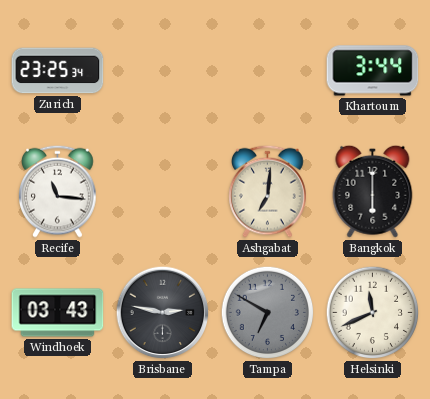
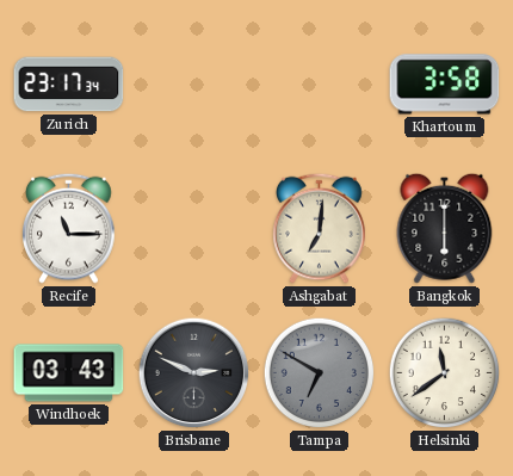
Zurich: 23:25 -> 23:17
Khartoum: 3:44 -> 3:58
Recife: 11:16 -> 11:15
Brisbane: 2:47 -> 2:49
Helsinki: 11:41 -> 11:39
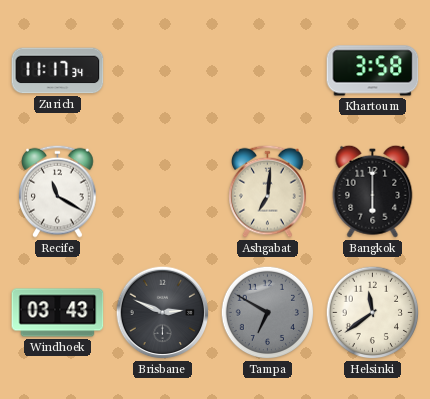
Zurich: 23:17 -> 11:17
Recife: 11:15 -> 11:20
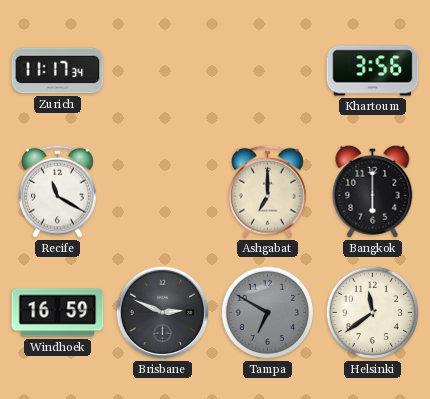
Khartoum: 3:58 -> 3:56
Ashgabat: 7:01 -> 7:00
Windhoek: 03:43 -> 16:59
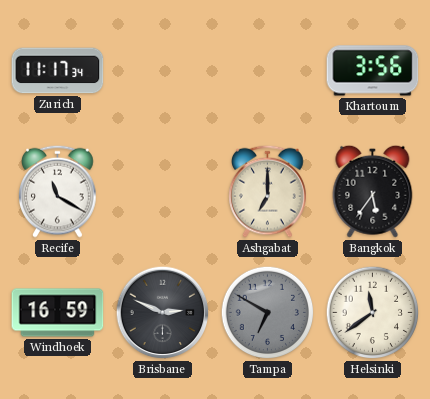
Bangkok: 6:00 -> 5:36
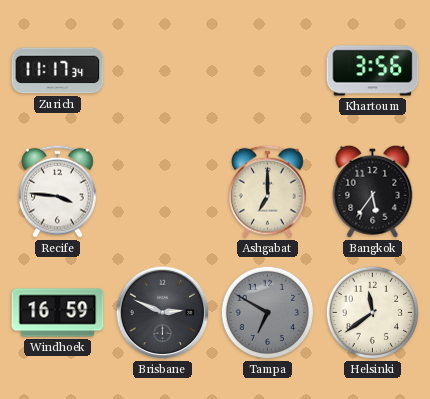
Recife: 11:20 -> 3:46
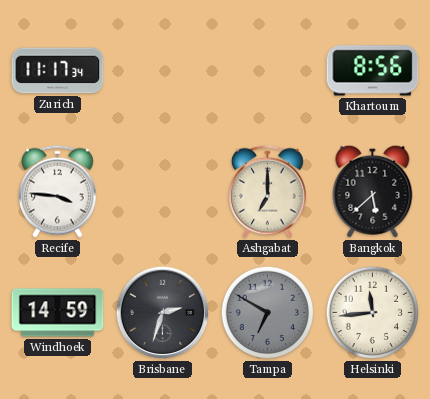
Khartoum: 3:56 -> 8:56
Bangkok: 5:36 -> 5:38
Windhoek: 16:59 -> 14:59
Brisbane: 2:49 -> 2:33
Helsinki: 11:39 -> 11:44
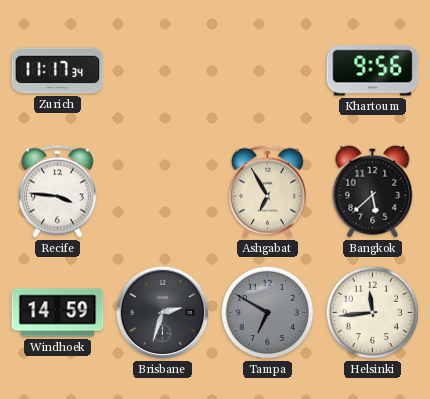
Khartoum: 8:56 -> 9:56
Ashgabat: 7:00 -> 6:55
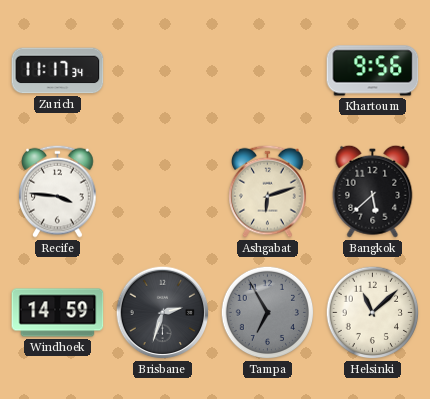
Ashgabat: 6:55 -> 6:12
Tampa: 6:50 -> 6:55
Helsinki: 11:44 -> 11:08
